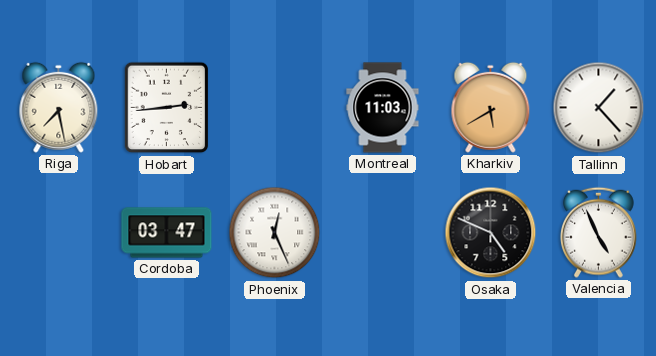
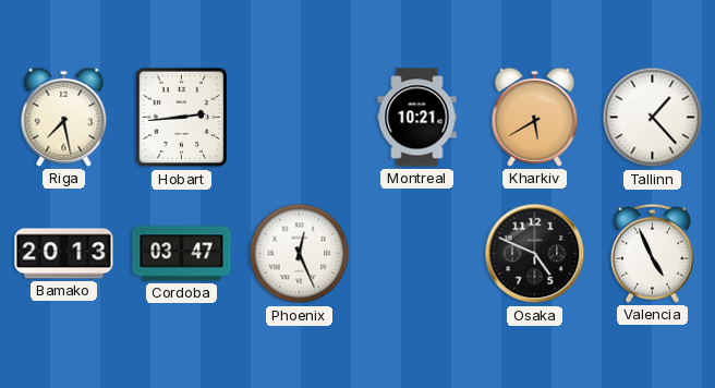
Montreal: 11:03 -> 10:21
Bamako: none -> 20:13
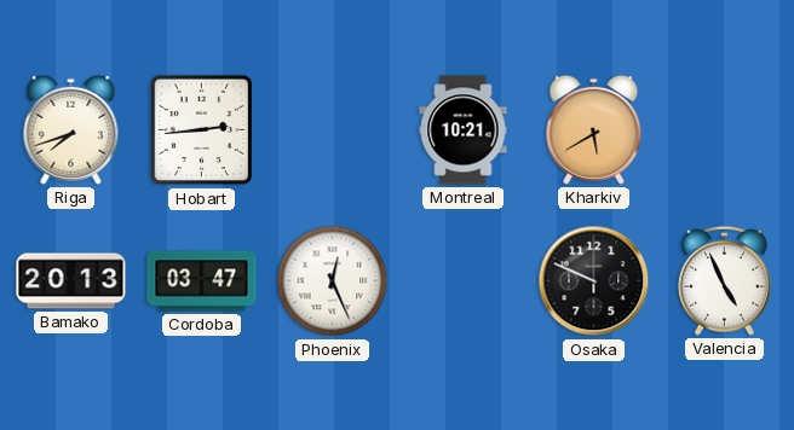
Riga: 7:28 -> 7:42
Tallinn: 1:23 -> none
Osaka: 4:49 -> 9:49
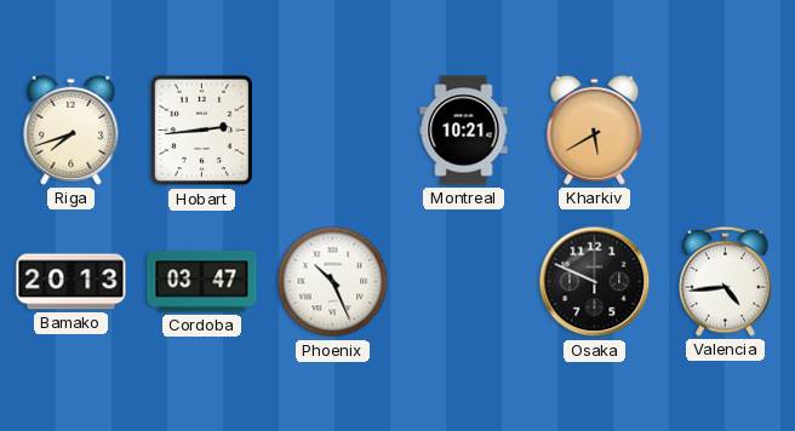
Phoenix: 12:26 -> 10:26
Valencia: 4:56 -> 4:44
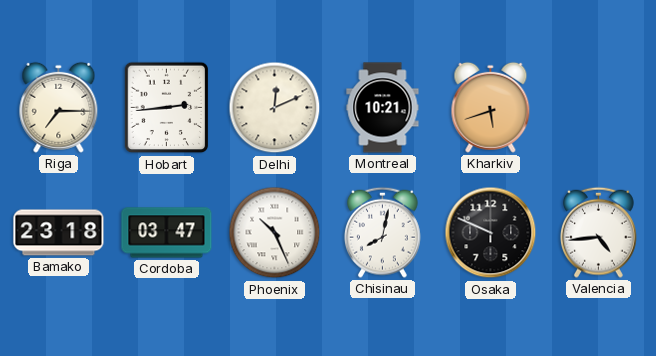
Riga: 7:42 -> 7:15
Delhi: none -> 12:11
Kharkiv: 5:40 -> 5:42
Bamako: 20:13 -> 23:18
Chisinau: none -> 8:02
